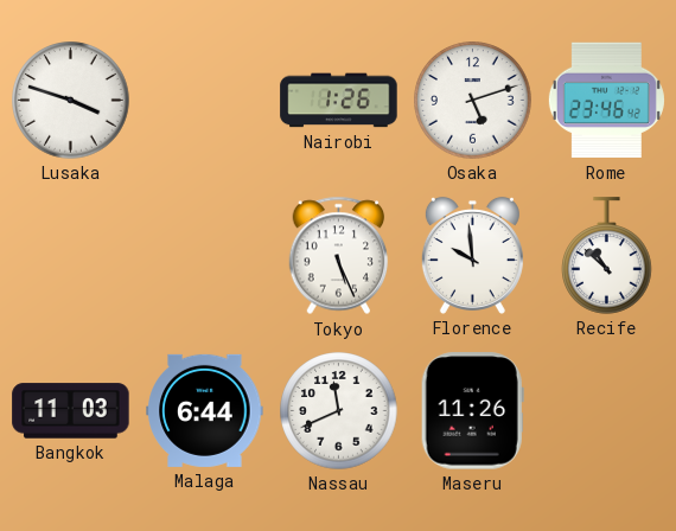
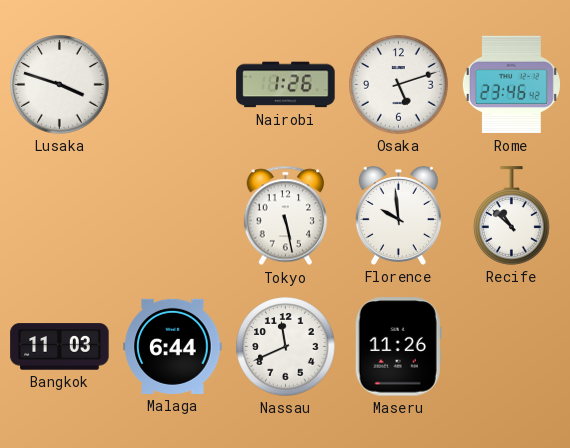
Tokyo: 5:26 -> 5:28
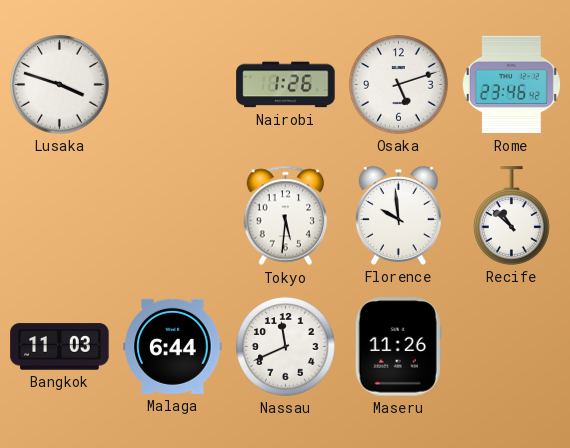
Tokyo: 5:28 -> 5:31
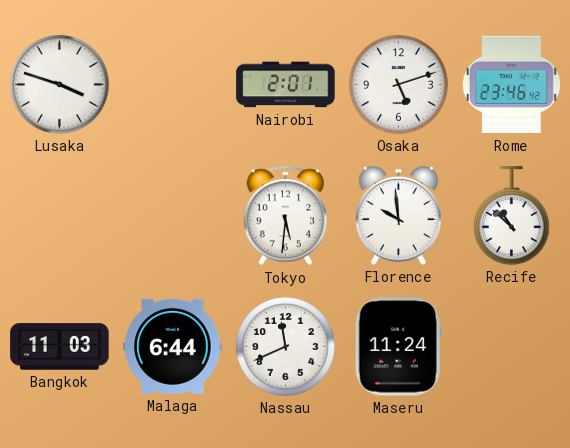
Nairobi: 1:26 -> 2:01
Maseru: 11:26 -> 11:24
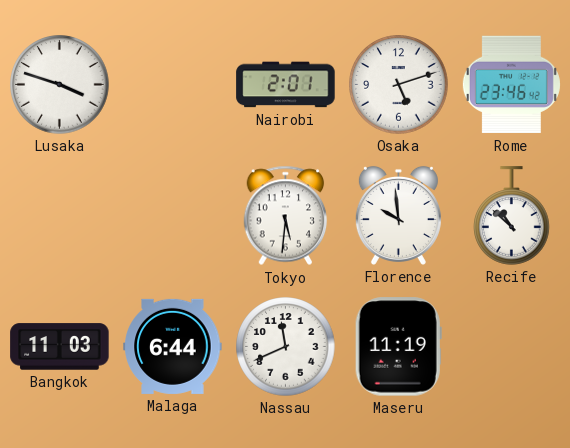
Maseru: 11:24 -> 11:19
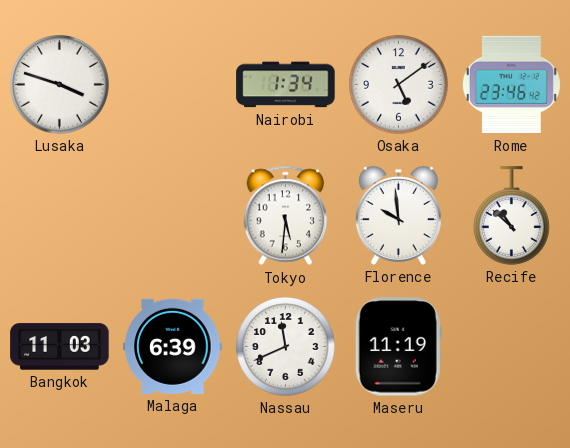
Nairobi: 2:01 -> 1:34
Osaka: 5:12 -> 5:09
Malaga: 6:44 -> 6:39
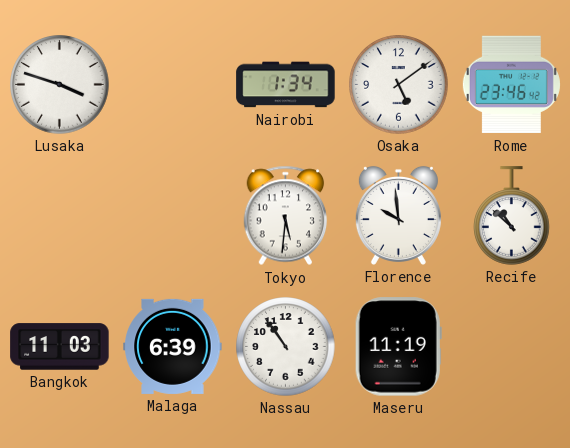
Nassau: 11:41 -> 10:54
